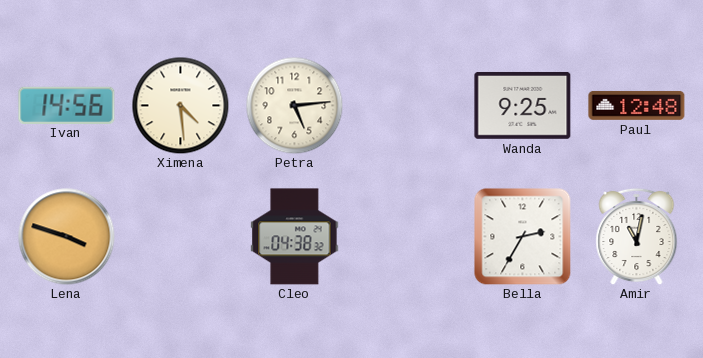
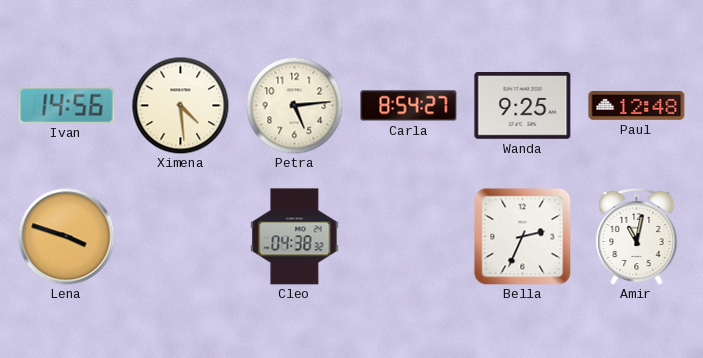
Carla: none -> 8:54
Bella: 2:35 -> 2:34
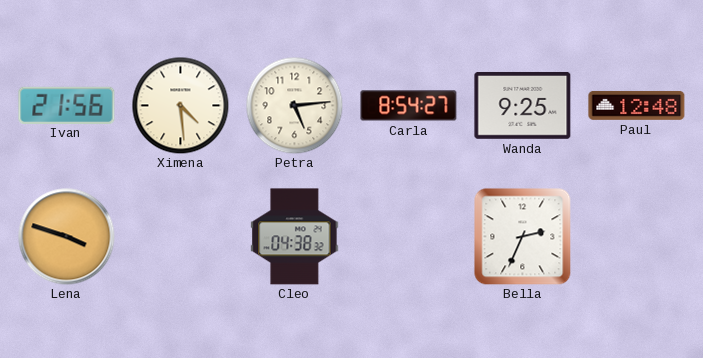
Ivan: 14:56 -> 21:56
Amir: 11:02 -> none
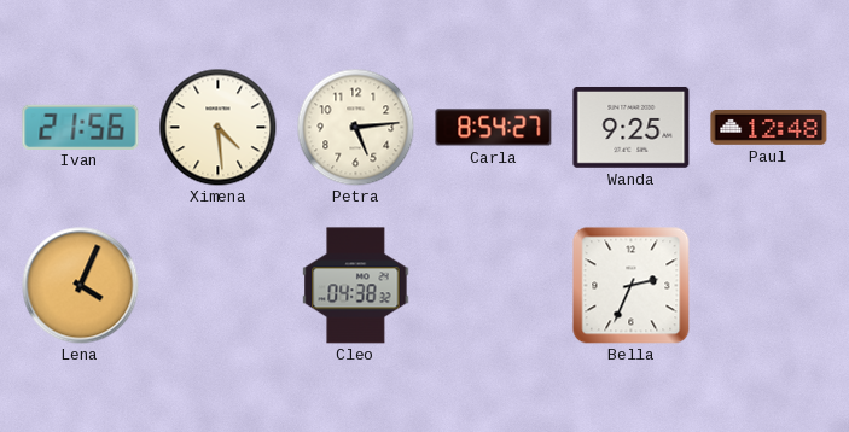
Lena: 3:48 -> 4:04
